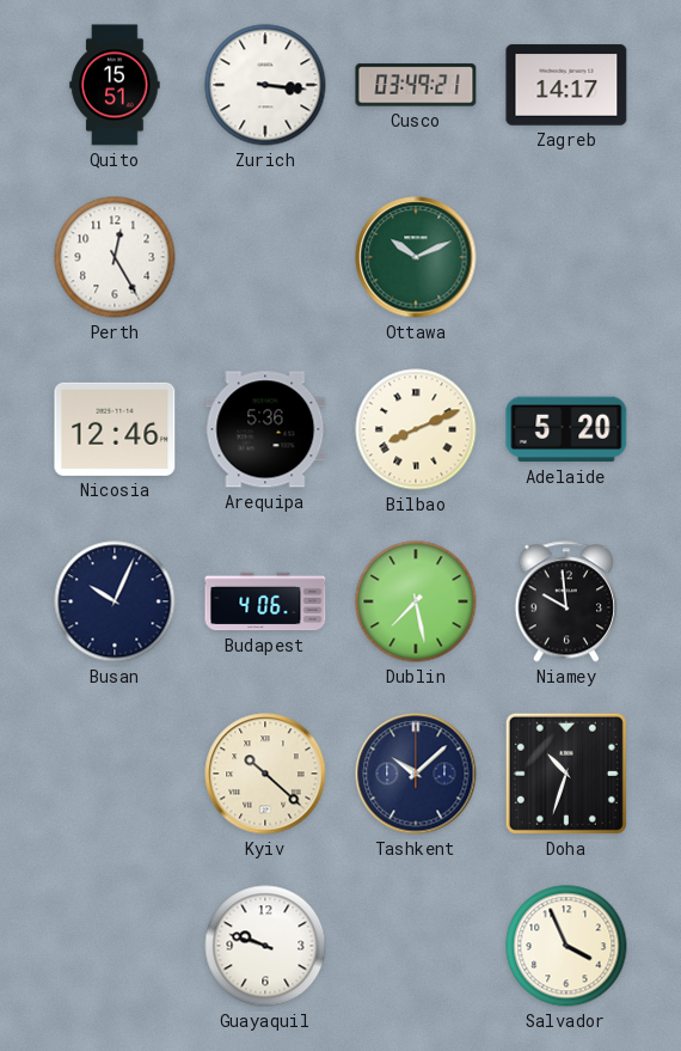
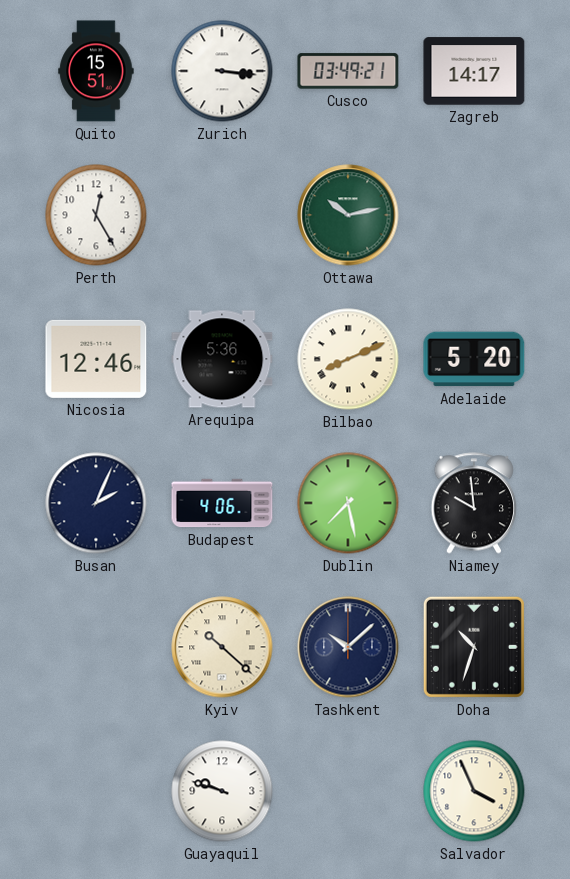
Ottawa: 10:11 -> 10:13
Busan: 10:04 -> 2:04
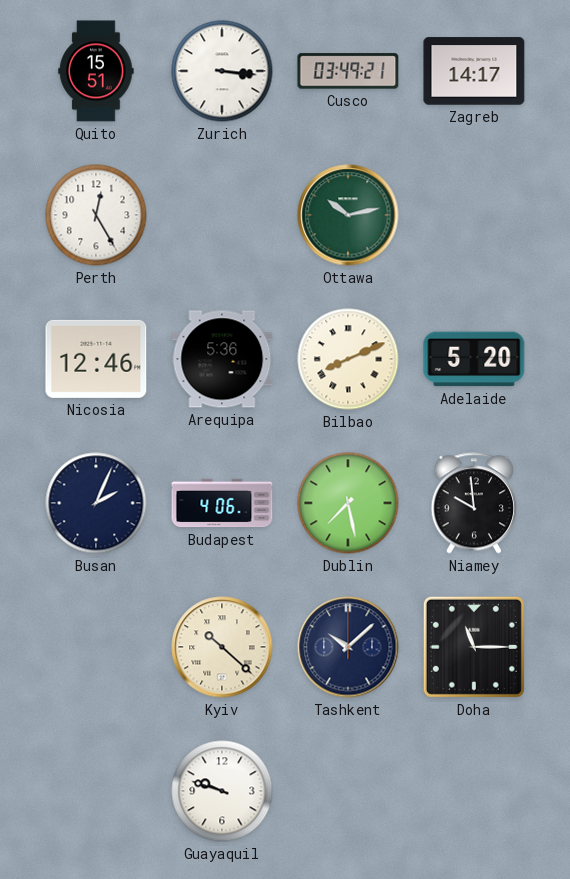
Doha: 10:33 -> 11:15
Salvador: 3:56 -> none
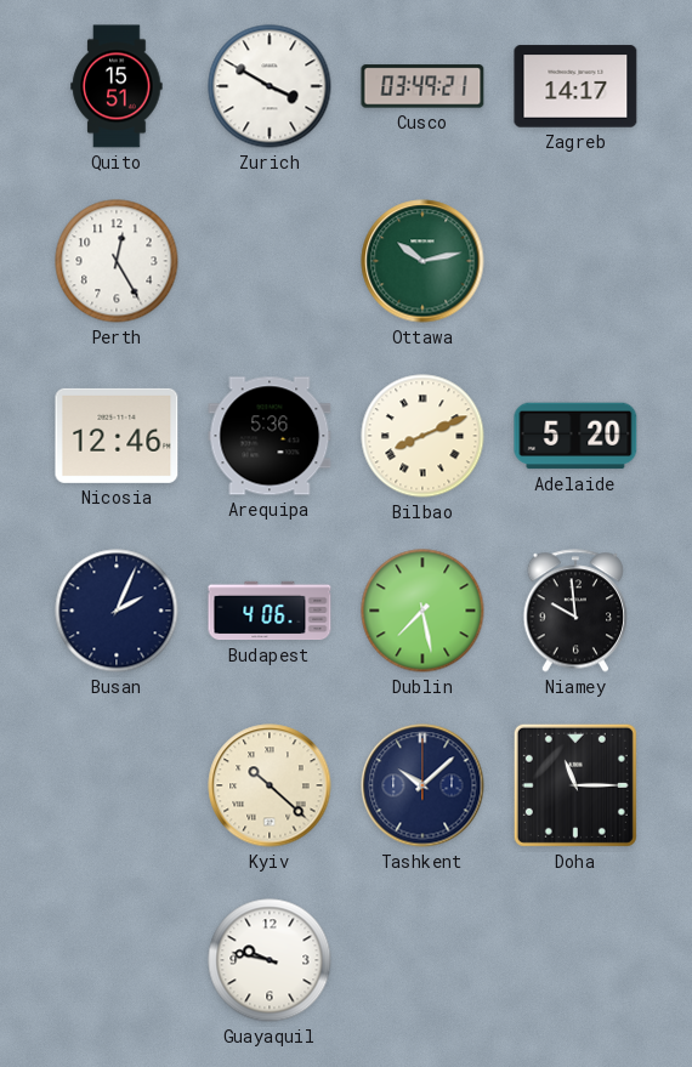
Zurich: 3:16 -> 3:50
Guayaquil: 9:48 -> 9:47
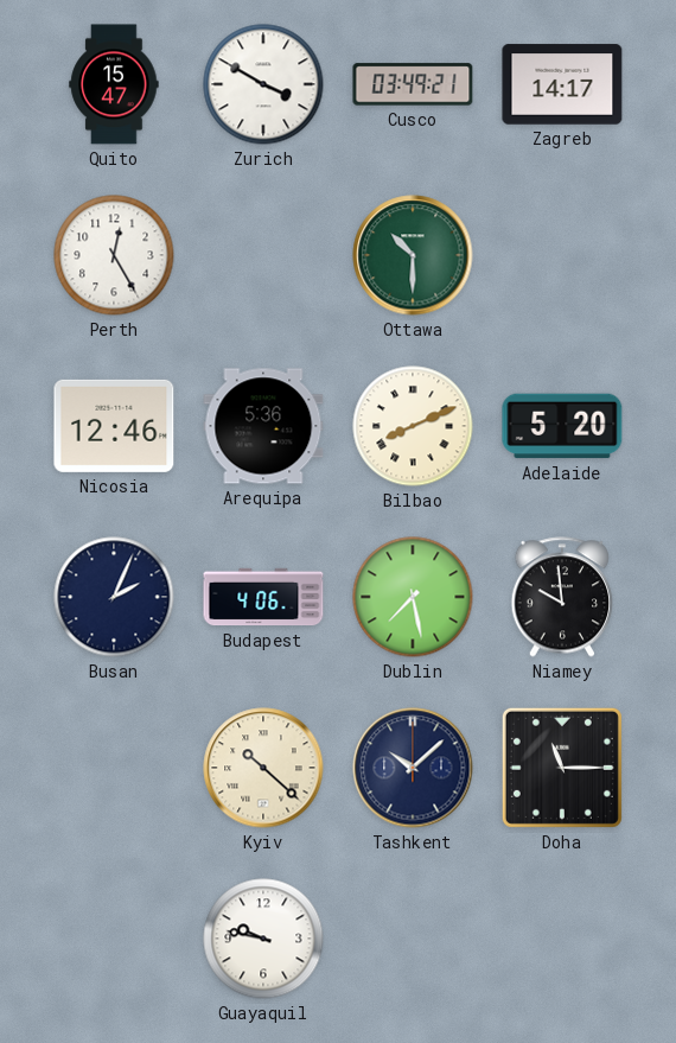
Quito: 15:51 -> 15:47
Ottawa: 10:13 -> 10:30
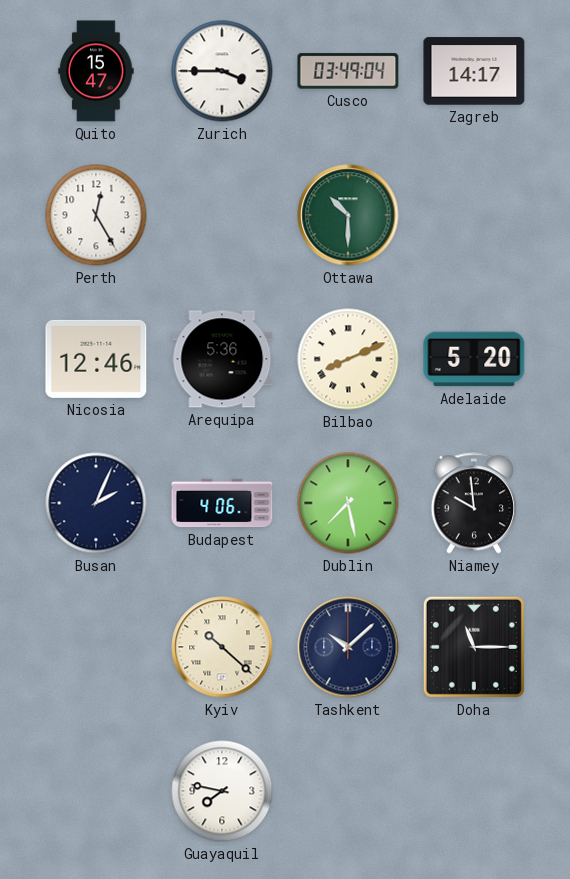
Zurich: 3:50 -> 3:45
Cusco: 03:49:21 -> 03:49:04
Guayaquil: 9:47 -> 7:47
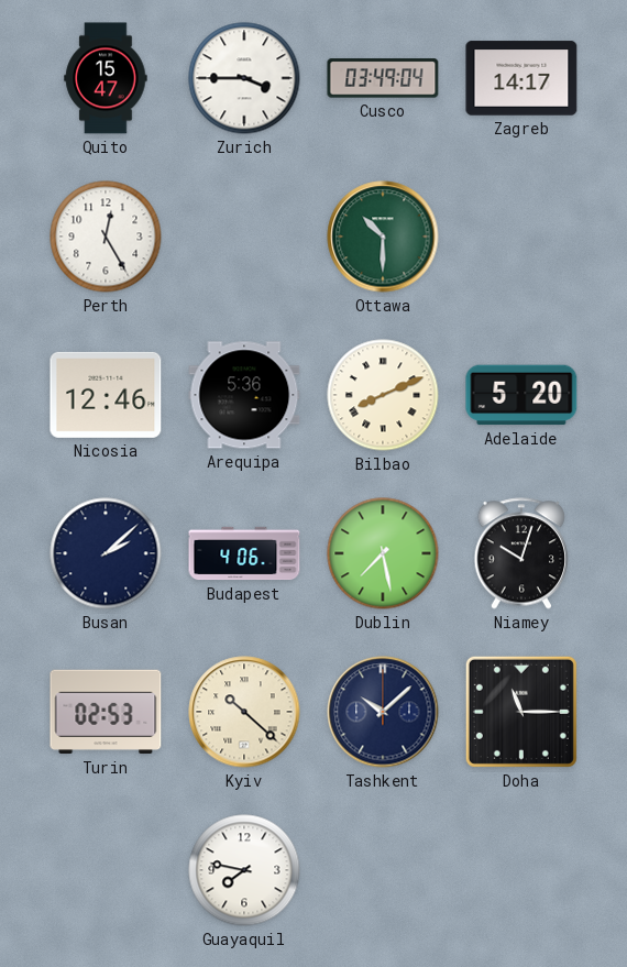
Busan: 2:04 -> 2:08
Niamey: 9:59 -> 10:03
Turin: none -> 02:53
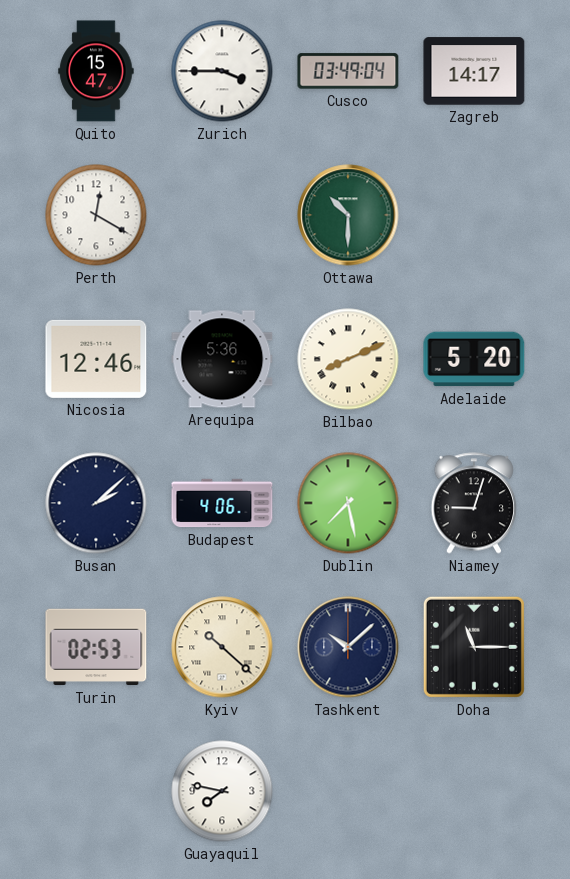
Perth: 12:25 -> 12:20
Niamey: 10:03 -> 9:03
